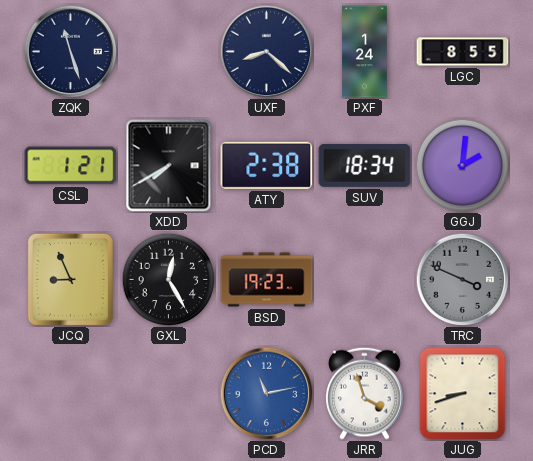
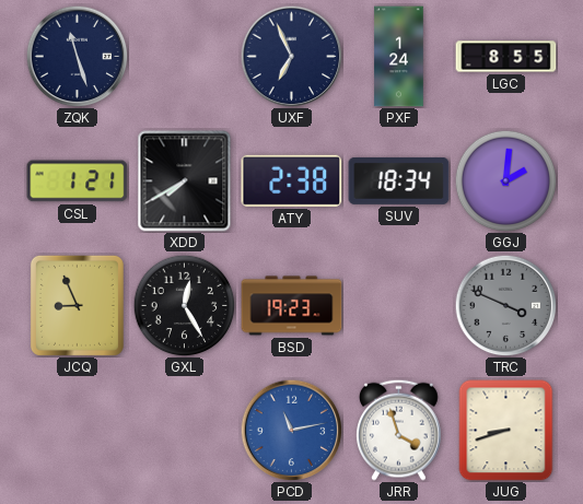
UXF: 8:22 -> 6:56
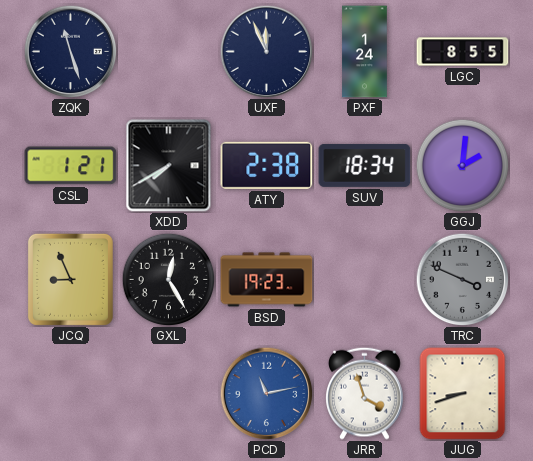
UXF: 6:56 -> 11:56
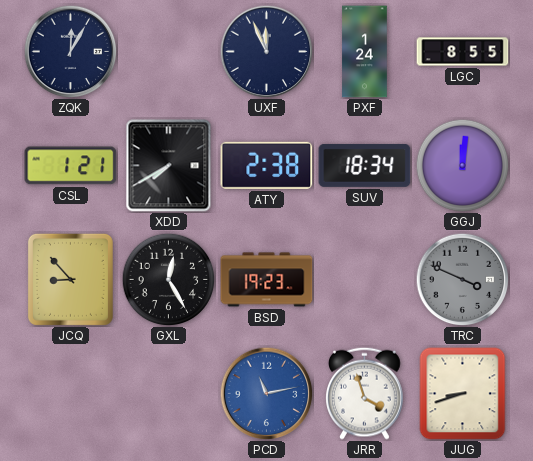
ZQK: 11:27 -> 12:05
GGJ: 2:01 -> 12:01
JCQ: 8:56 -> 8:53
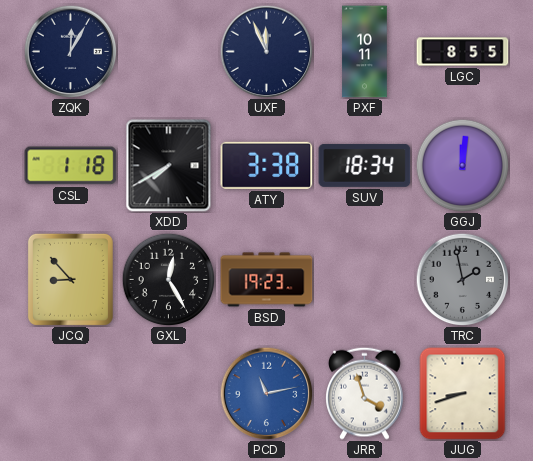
PXF: 1:24 -> 10:11
CSL: 1:21 -> 1:18
ATY: 2:38 -> 3:38
TRC: 3:49 -> 1:58
